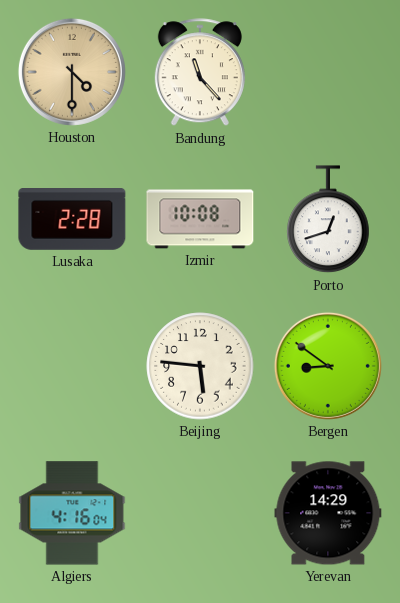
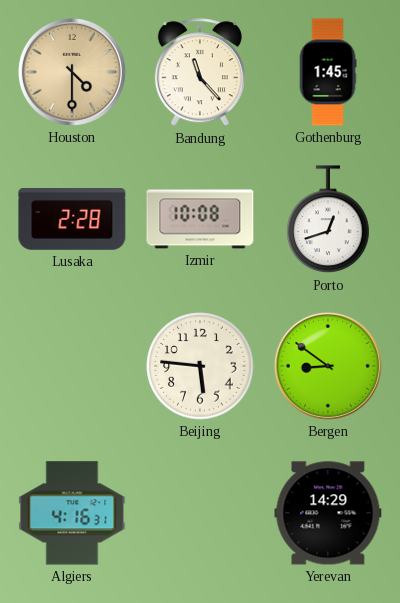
Gothenburg: none -> 1:45
Algiers: 4:16:04 -> 4:16:31
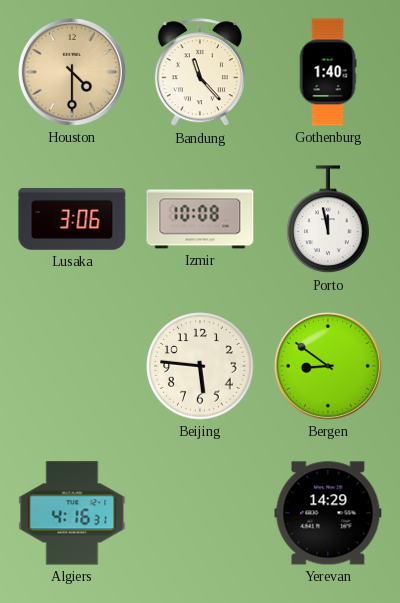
Gothenburg: 1:45 -> 1:40
Lusaka: 2:28 -> 3:06
Porto: 12:42 -> 11:58
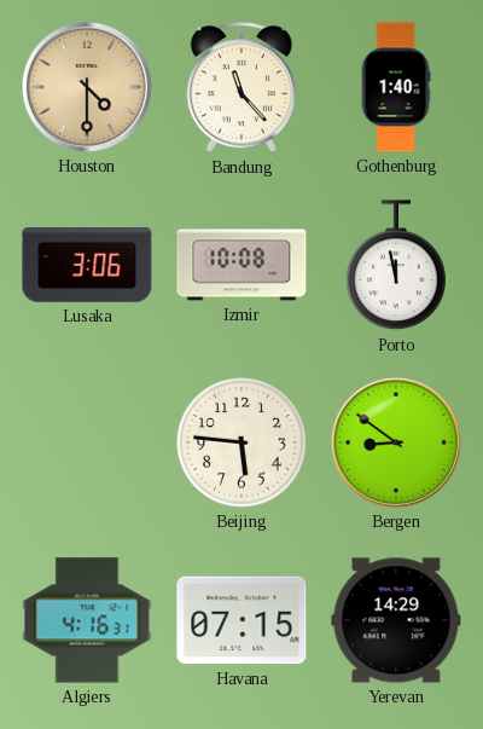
Havana: none -> 07:15
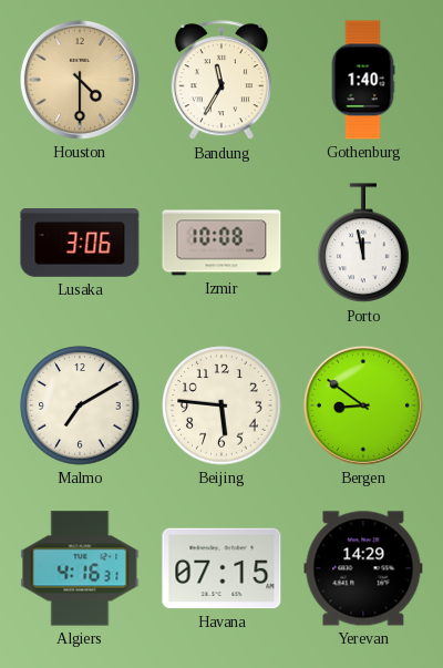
Bandung: 11:23 -> 11:35
Malmo: none -> 7:10
